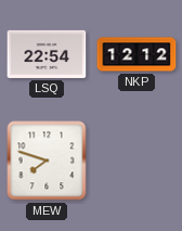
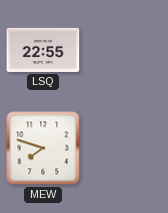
LSQ: 22:54 -> 22:55
NKP: 12:12 -> none
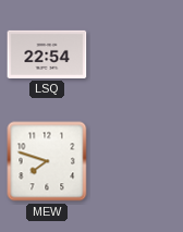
LSQ: 22:55 -> 22:54
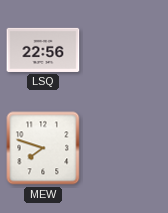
LSQ: 22:54 -> 22:56
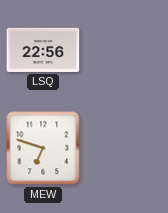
MEW: 7:48 -> 6:48
